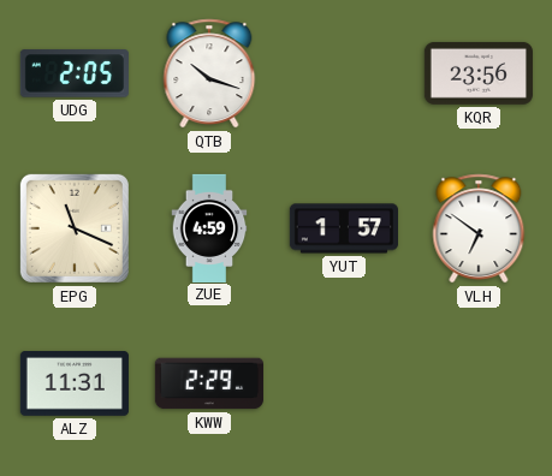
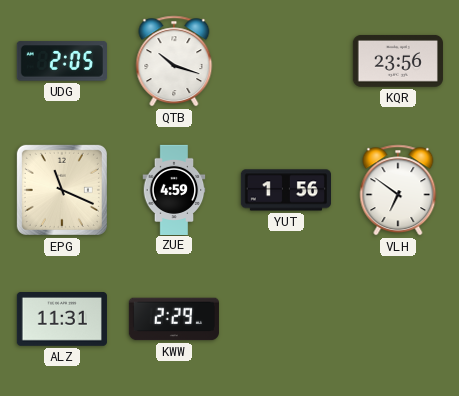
YUT: 1:57 -> 1:56
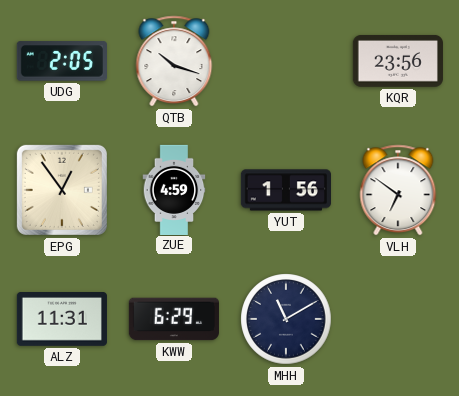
EPG: 11:19 -> 12:54
KWW: 2:29 -> 6:29
MHH: none -> 11:10
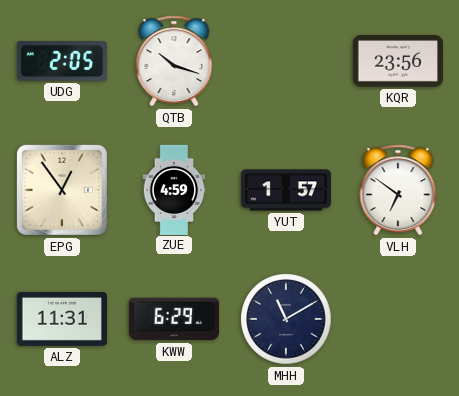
YUT: 1:56 -> 1:57
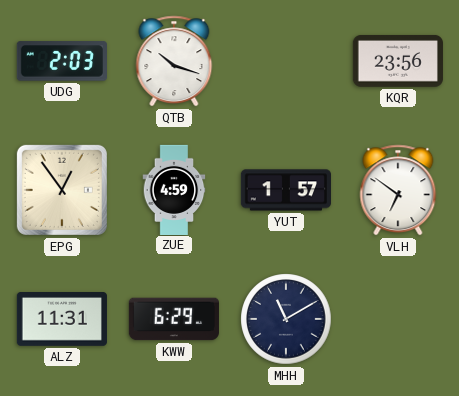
UDG: 2:05 -> 2:03
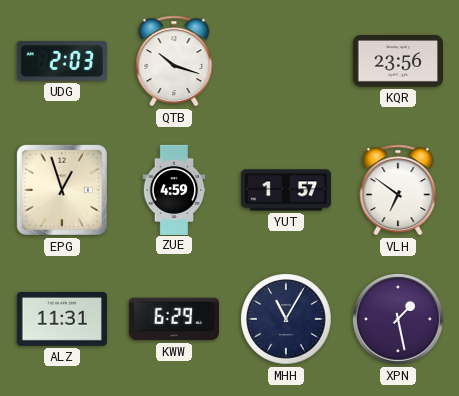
EPG: 12:54 -> 12:57
MHH: 11:10 -> 11:05
XPN: none -> 1:28
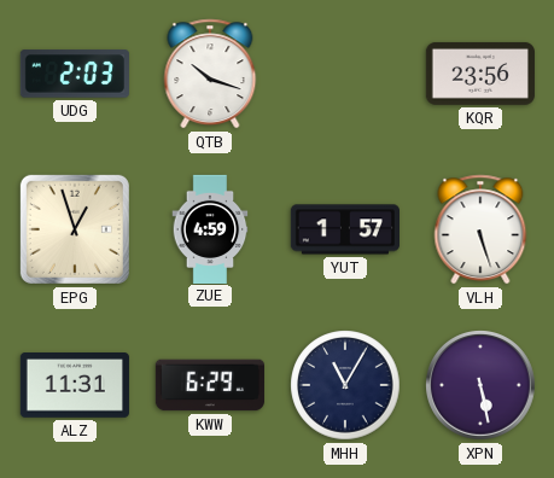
VLH: 6:51 -> 5:27
XPN: 1:28 -> 5:28
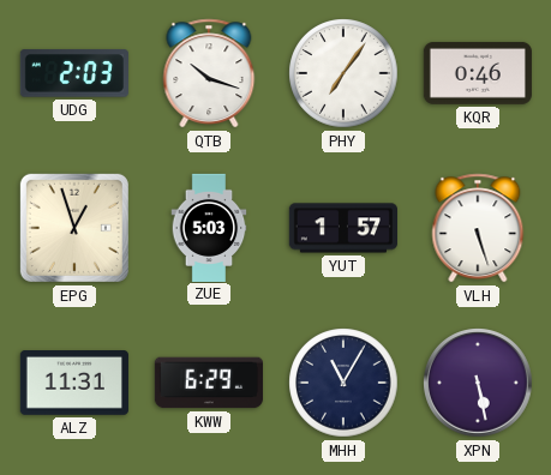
PHY: none -> 7:06
KQR: 23:56 -> 0:46
ZUE: 4:59 -> 5:03
